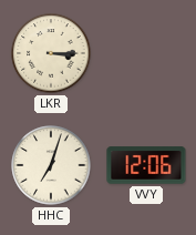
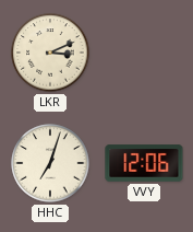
LKR: 3:15 -> 3:11
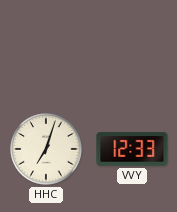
LKR: 3:11 -> none
VVY: 12:06 -> 12:33
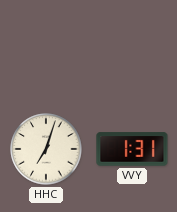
VVY: 12:33 -> 1:31
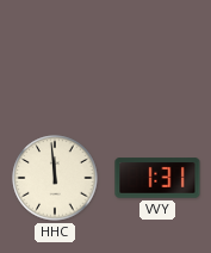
HHC: 7:03 -> 11:59
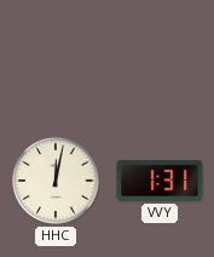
HHC: 11:59 -> 12:02
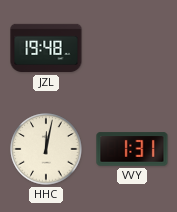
JZL: none -> 19:48
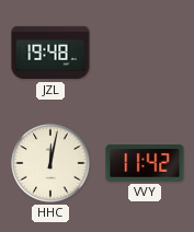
VVY: 1:31 -> 11:42
